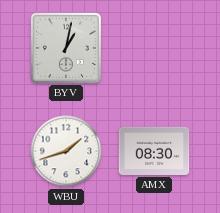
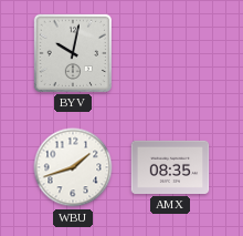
BYV: 1:02 -> 10:02
AMX: 08:30 -> 08:35
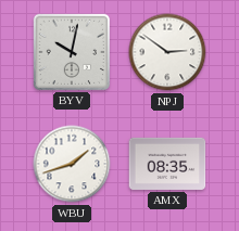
NPJ: none -> 2:51
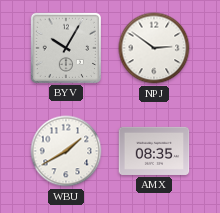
BYV: 10:02 -> 10:05
WBU: 1:42 -> 1:40
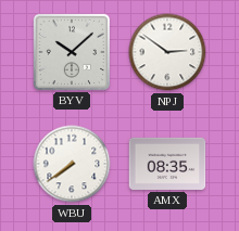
BYV: 10:05 -> 10:08
WBU: 1:40 -> 7:39
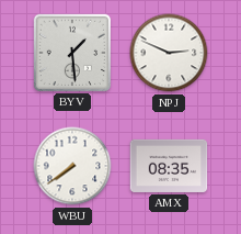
BYV: 10:08 -> 1:29
NPJ: 2:51 -> 2:49
